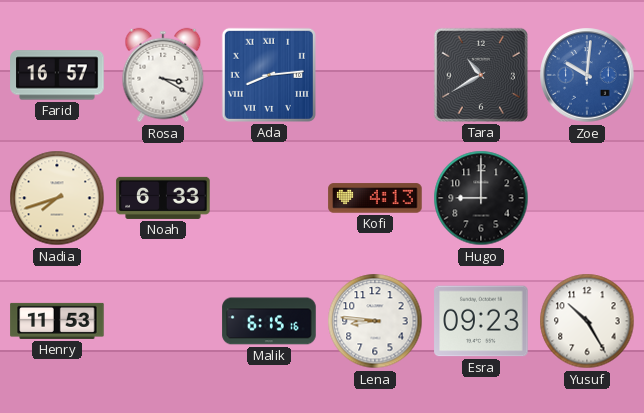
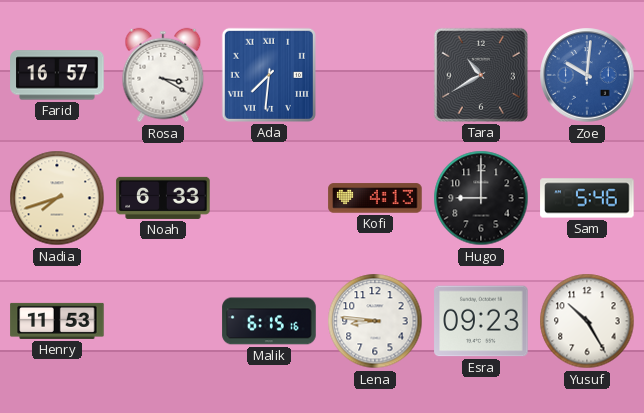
Ada: 8:14 -> 7:31
Sam: none -> 5:46
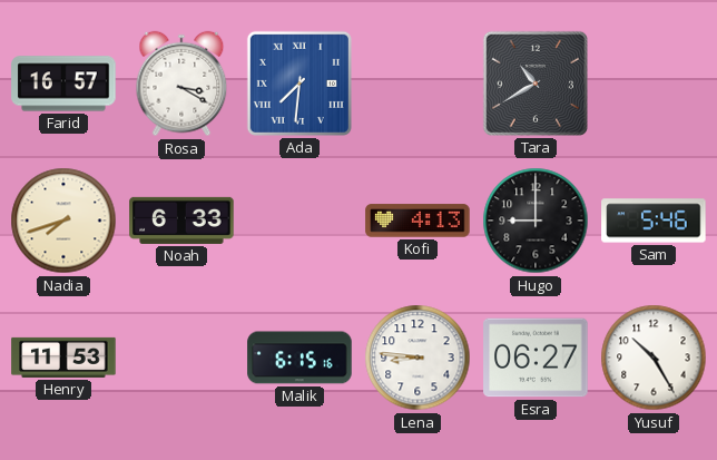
Zoe: 10:01 -> none
Esra: 09:23 -> 06:27
